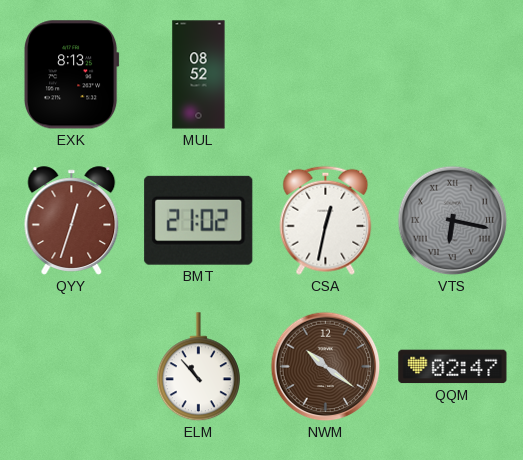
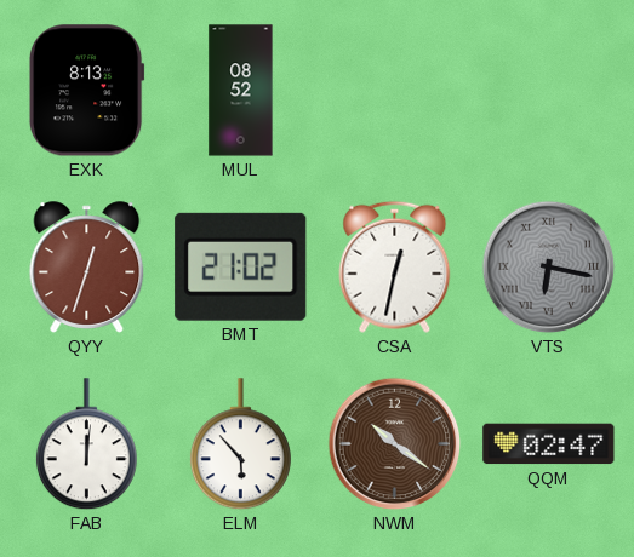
FAB: none -> 12:01
ELM: 10:53 -> 5:53
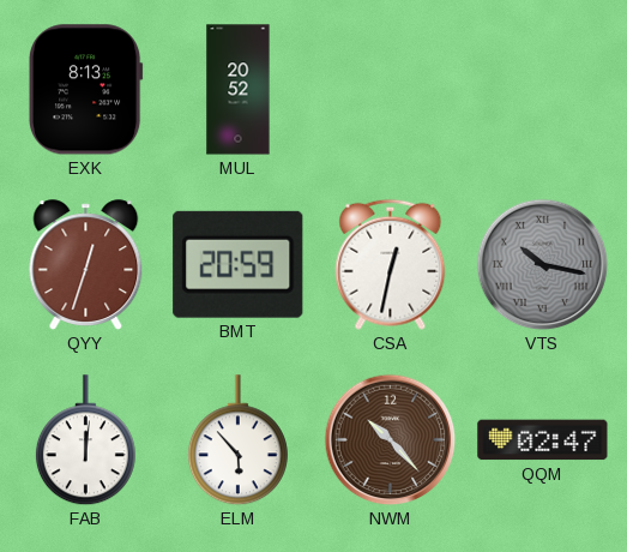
MUL: 08:52 -> 20:52
BMT: 21:02 -> 20:59
VTS: 6:17 -> 10:17
NWM: 10:21 -> 10:23
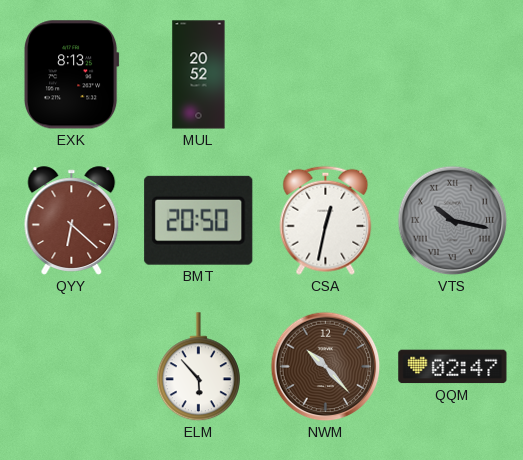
QYY: 12:33 -> 6:22
BMT: 20:59 -> 20:50
FAB: 12:01 -> none
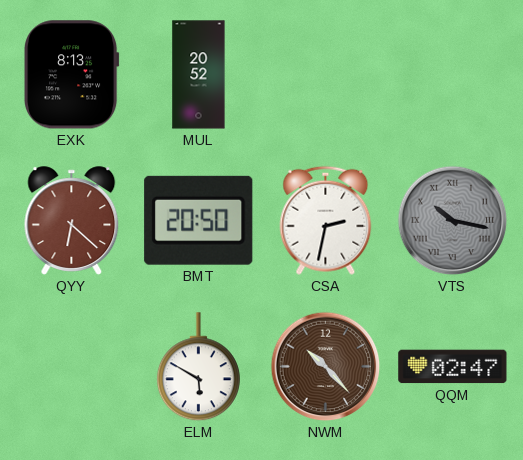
CSA: 12:32 -> 2:32
ELM: 5:53 -> 5:50
